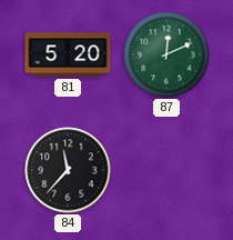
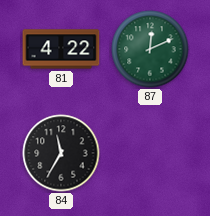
81: 5:20 -> 4:22
84: 11:37 -> 11:35
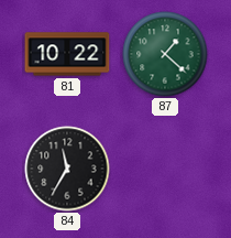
81: 4:22 -> 10:22
87: 12:11 -> 1:22
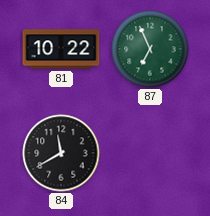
87: 1:22 -> 6:56
84: 11:35 -> 11:40
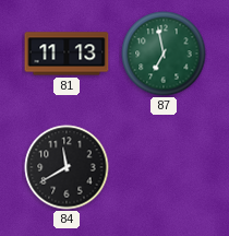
81: 10:22 -> 11:13
87: 6:56 -> 6:58
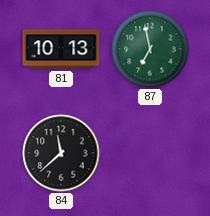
81: 11:13 -> 10:13
84: 11:40 -> 11:38
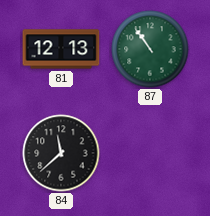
81: 10:13 -> 12:13
87: 6:58 -> 10:54
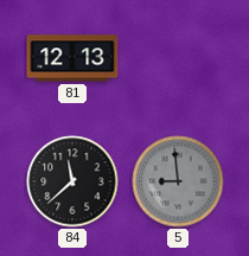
87: 10:54 -> none
5: none -> 8:59
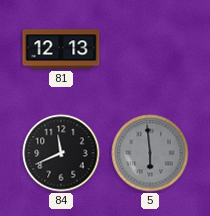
84: 11:38 -> 11:41
5: 8:59 -> 5:59
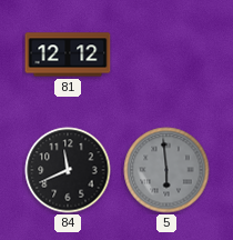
81: 12:13 -> 12:12
